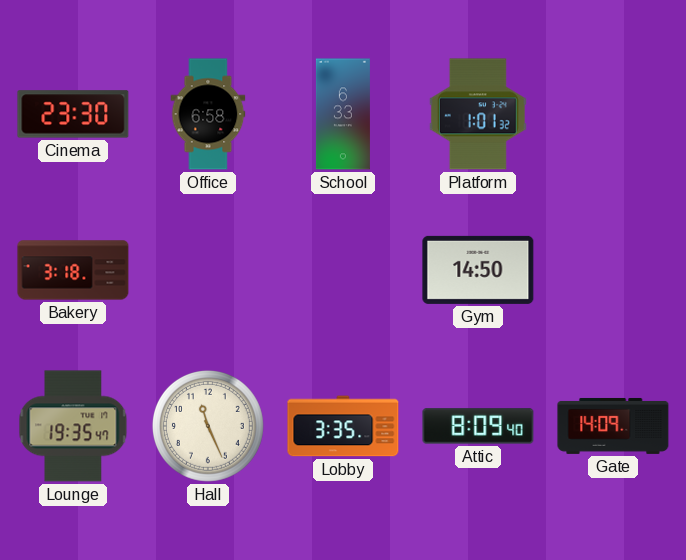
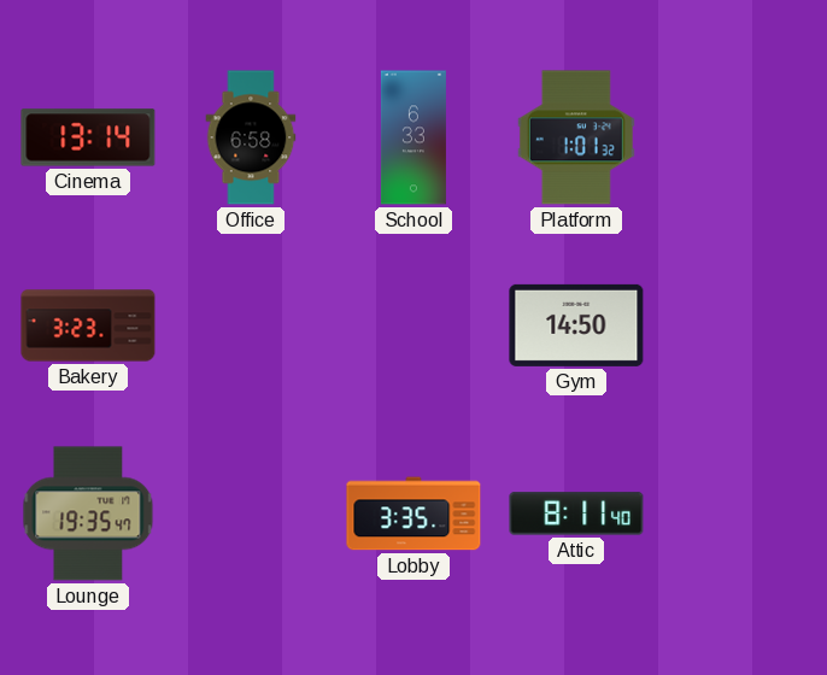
Cinema: 23:30 -> 13:14
Bakery: 3:18 -> 3:23
Hall: 11:26 -> none
Attic: 8:09 -> 8:11
Gate: 14:09 -> none
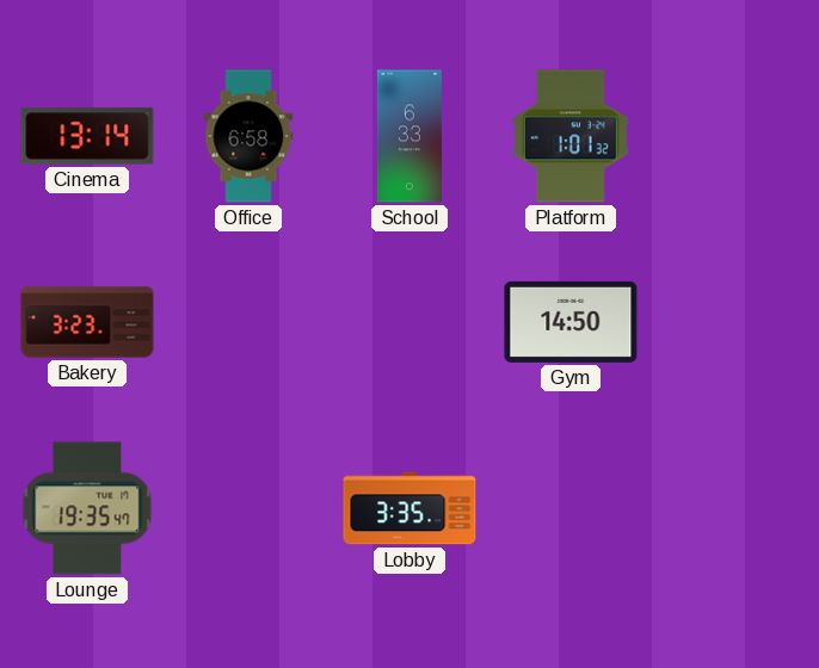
Attic: 8:11 -> none
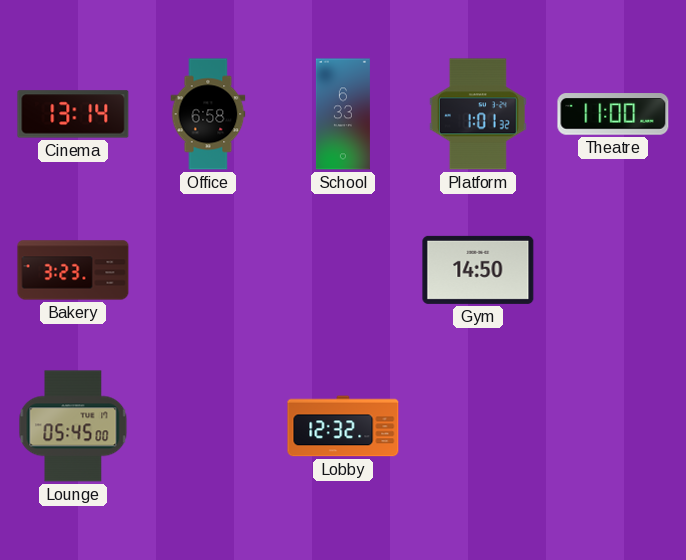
Theatre: none -> 11:00
Lounge: 19:35 -> 05:45
Lobby: 3:35 -> 12:32
